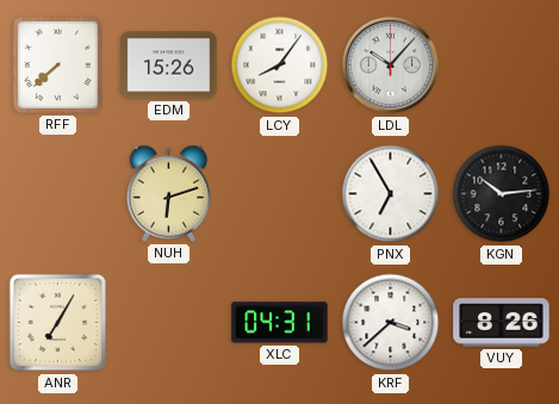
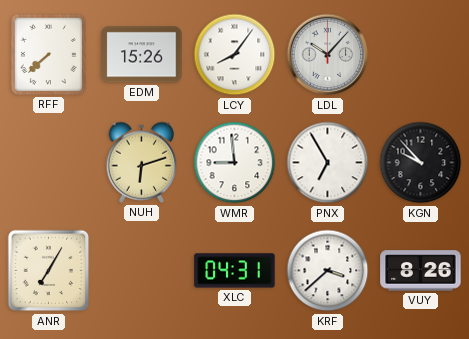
WMR: none -> 8:59
KGN: 10:14 -> 9:53
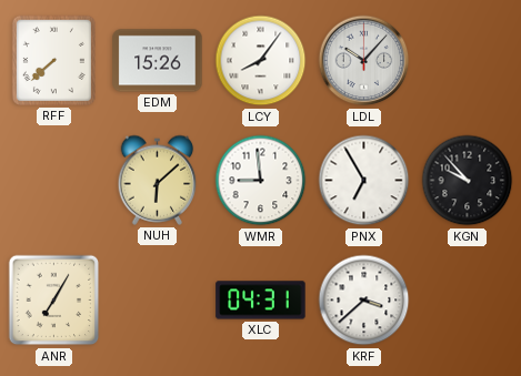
NUH: 6:12 -> 6:08
VUY: 8:26 -> none
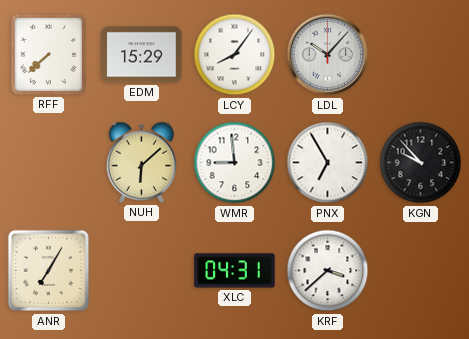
EDM: 15:26 -> 15:29
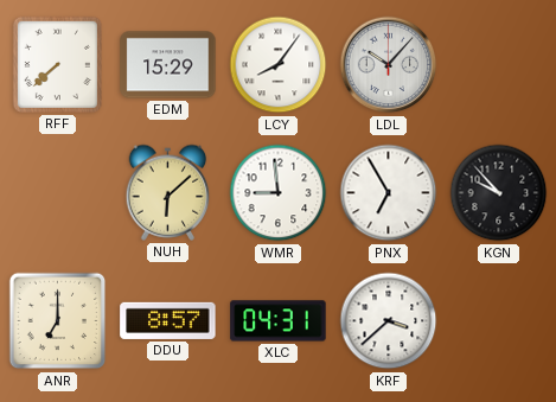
ANR: 7:05 -> 7:00
DDU: none -> 8:57
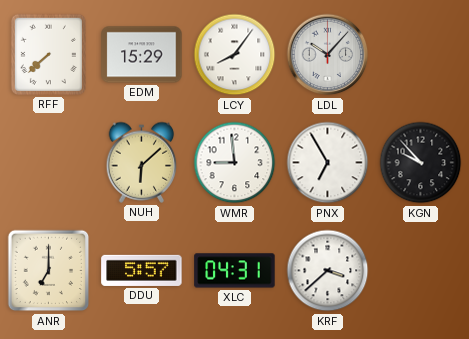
DDU: 8:57 -> 5:57
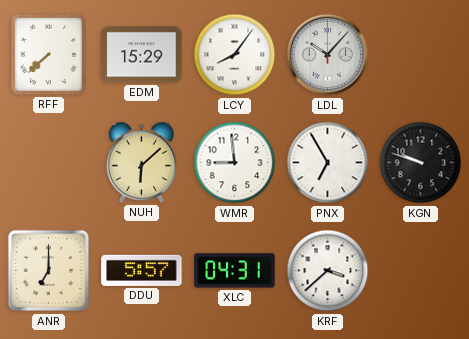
KGN: 9:53 -> 9:48
